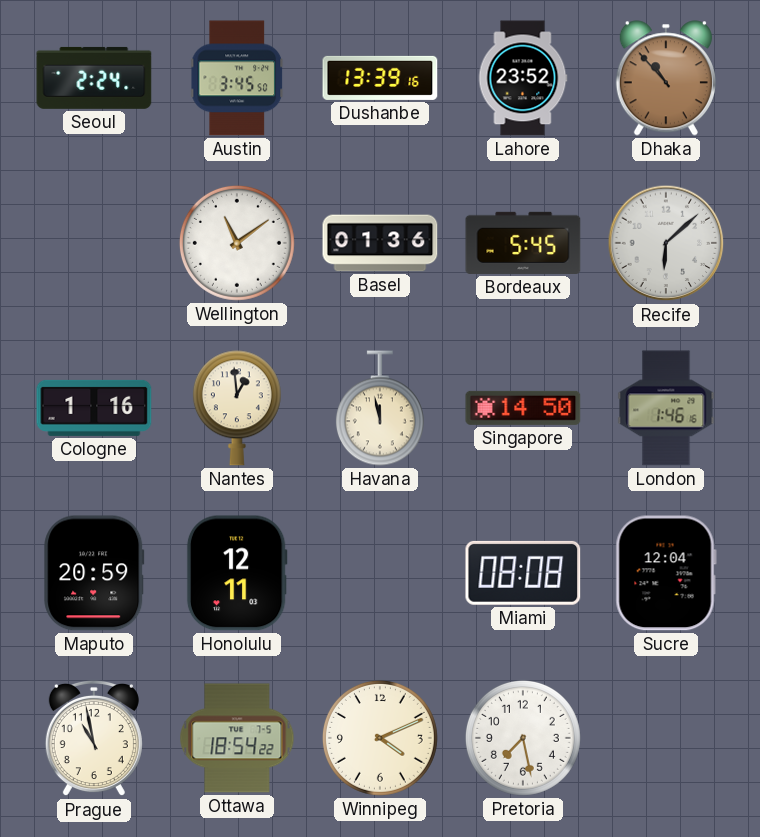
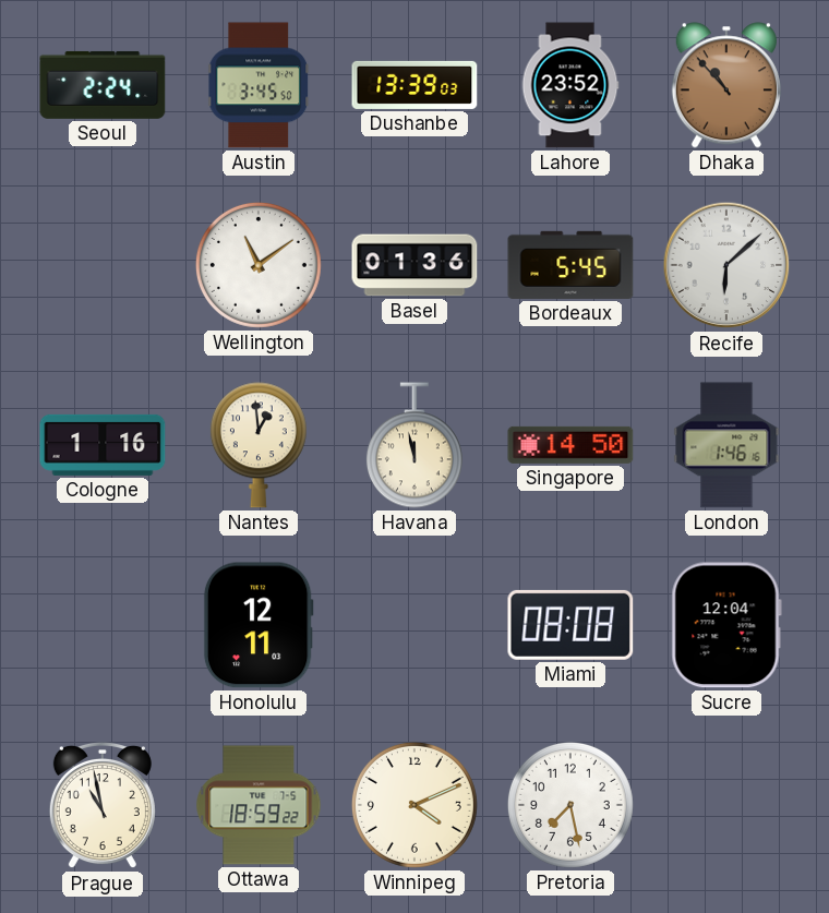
Dushanbe: 13:39:16 -> 13:39:03
Maputo: 20:59 -> none
Ottawa: 18:54 -> 18:59
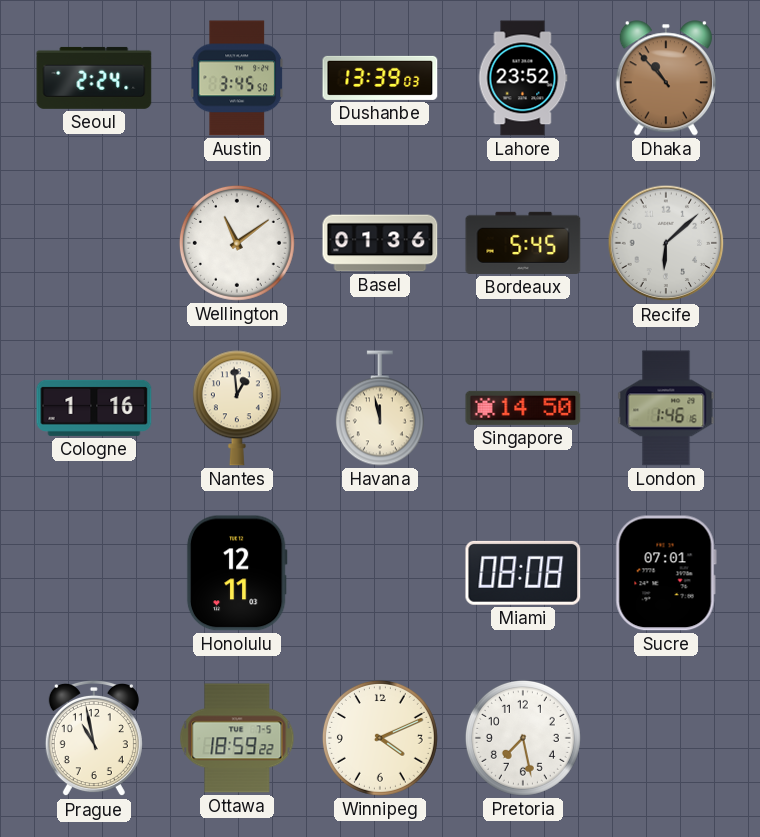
Sucre: 12:04 -> 07:01
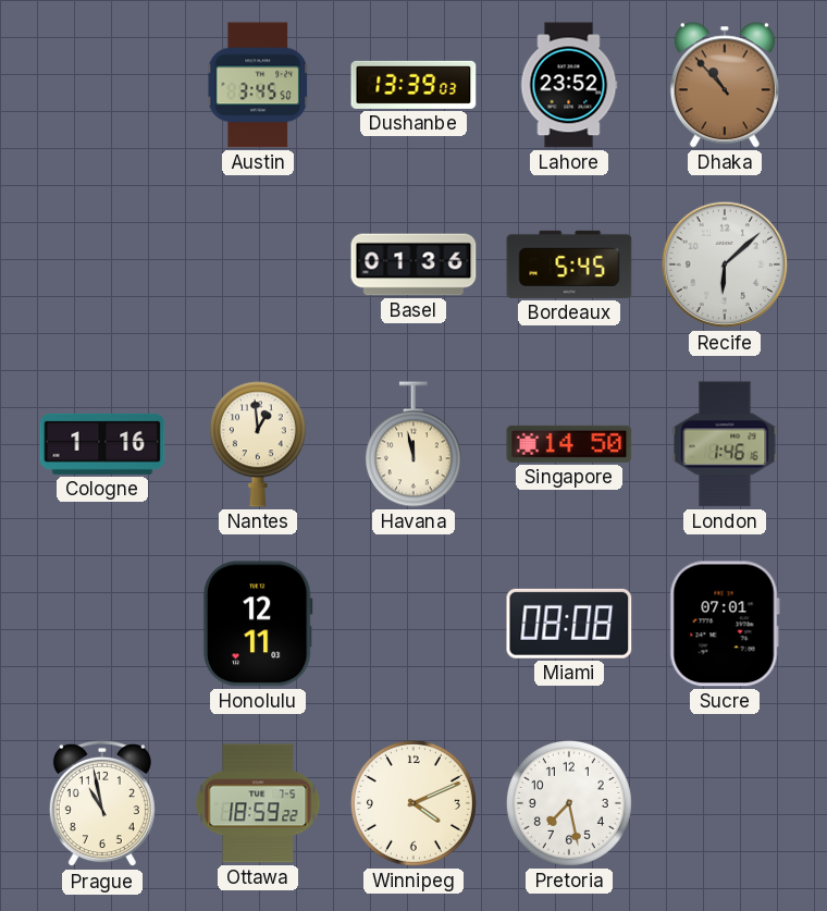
Seoul: 2:24 -> none
Wellington: 11:09 -> none
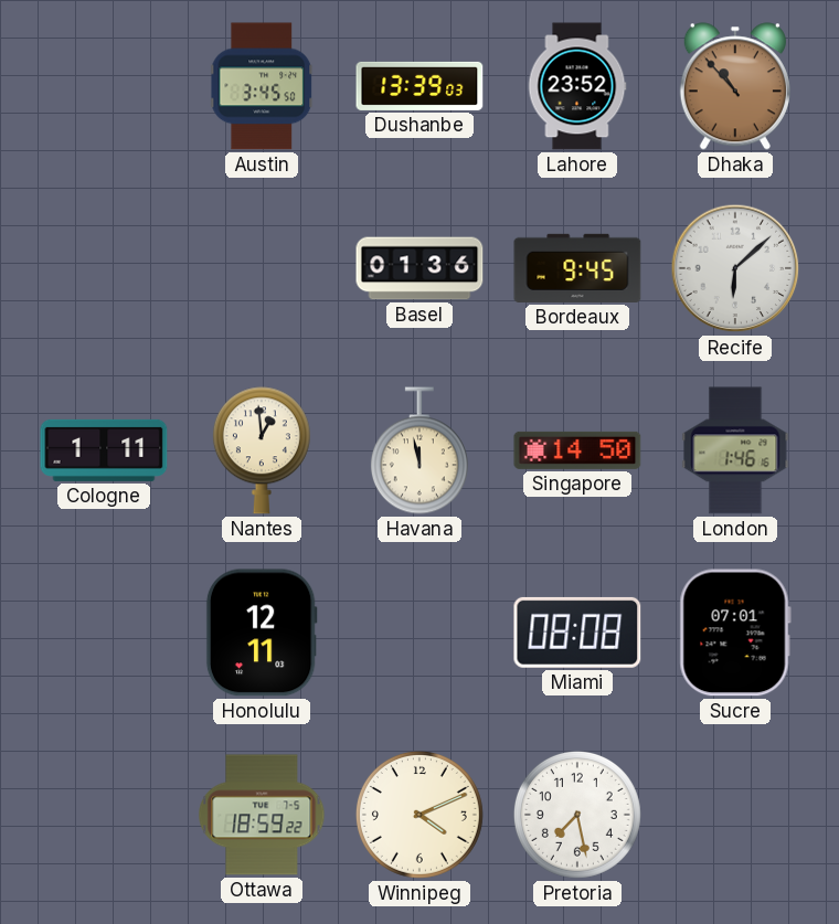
Bordeaux: 5:45 -> 9:45
Cologne: 1:16 -> 1:11
Prague: 10:58 -> none
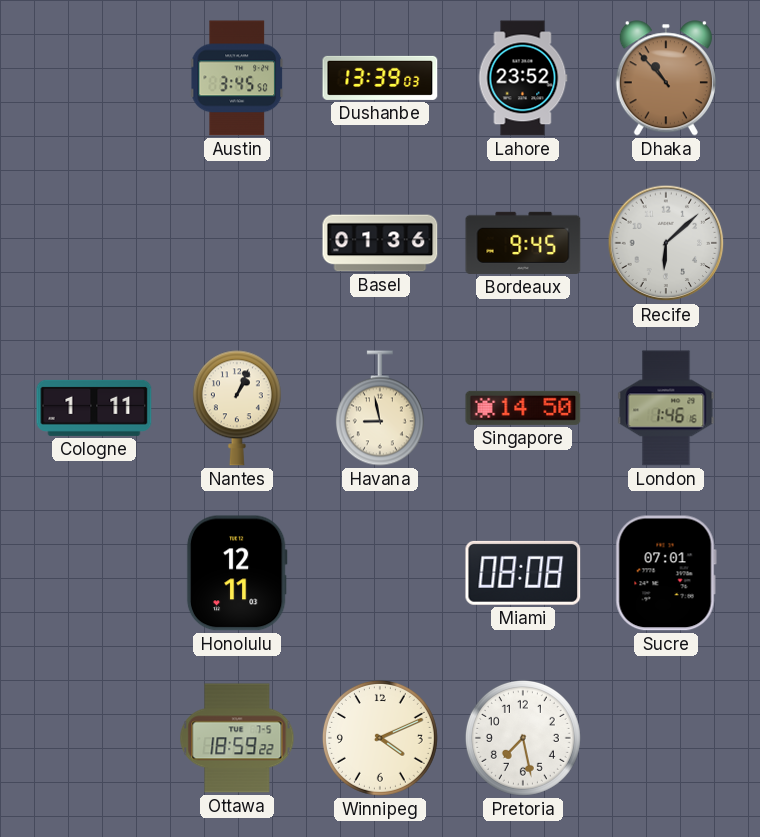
Nantes: 12:59 -> 1:04
Havana: 11:58 -> 8:58
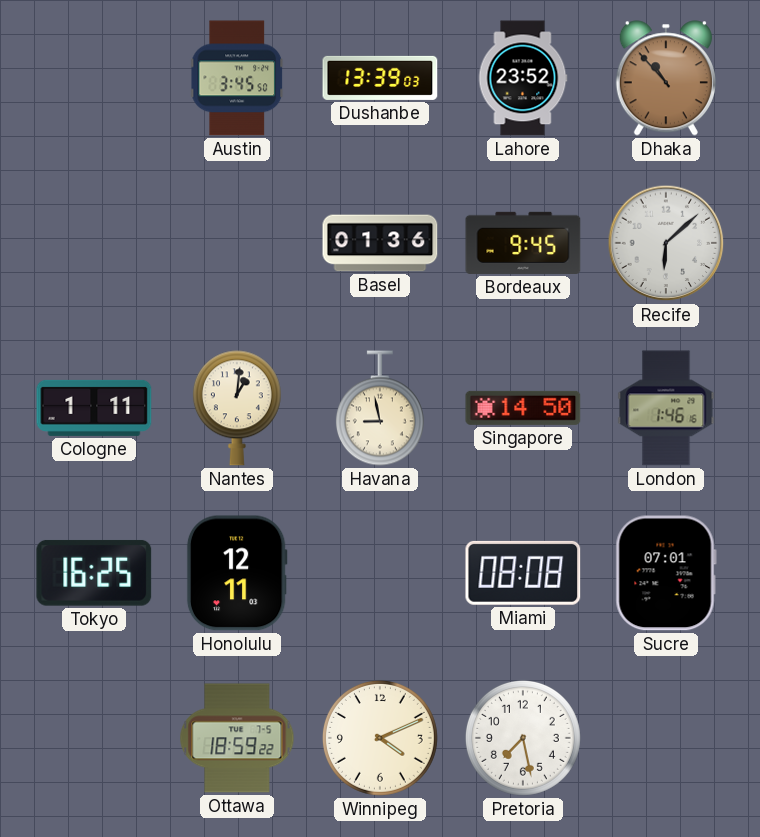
Nantes: 1:04 -> 1:01
Tokyo: none -> 16:25
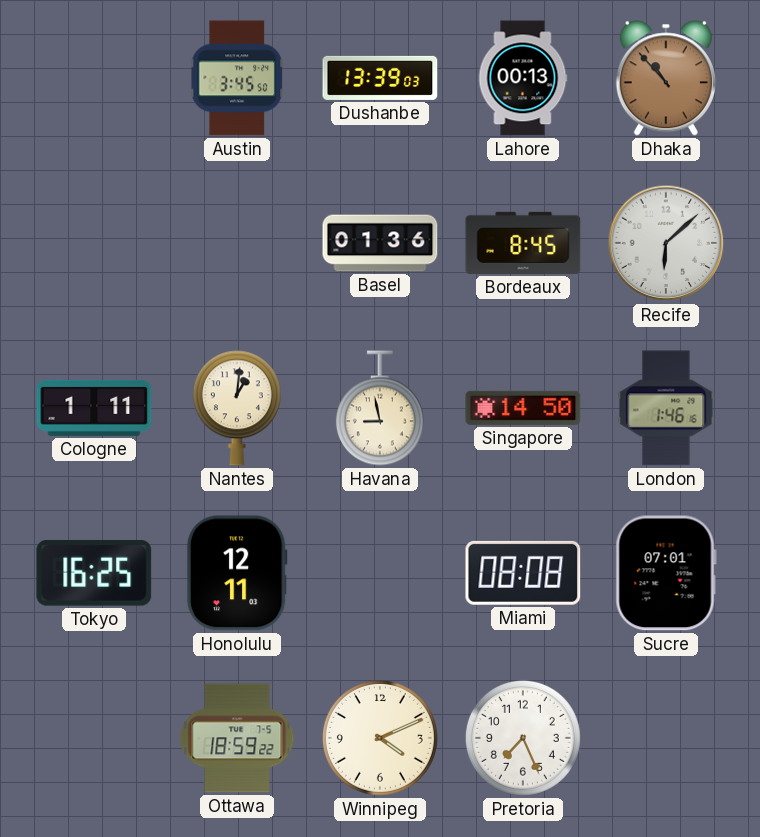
Lahore: 23:52 -> 00:13
Bordeaux: 9:45 -> 8:45
Pretoria: 7:28 -> 7:26
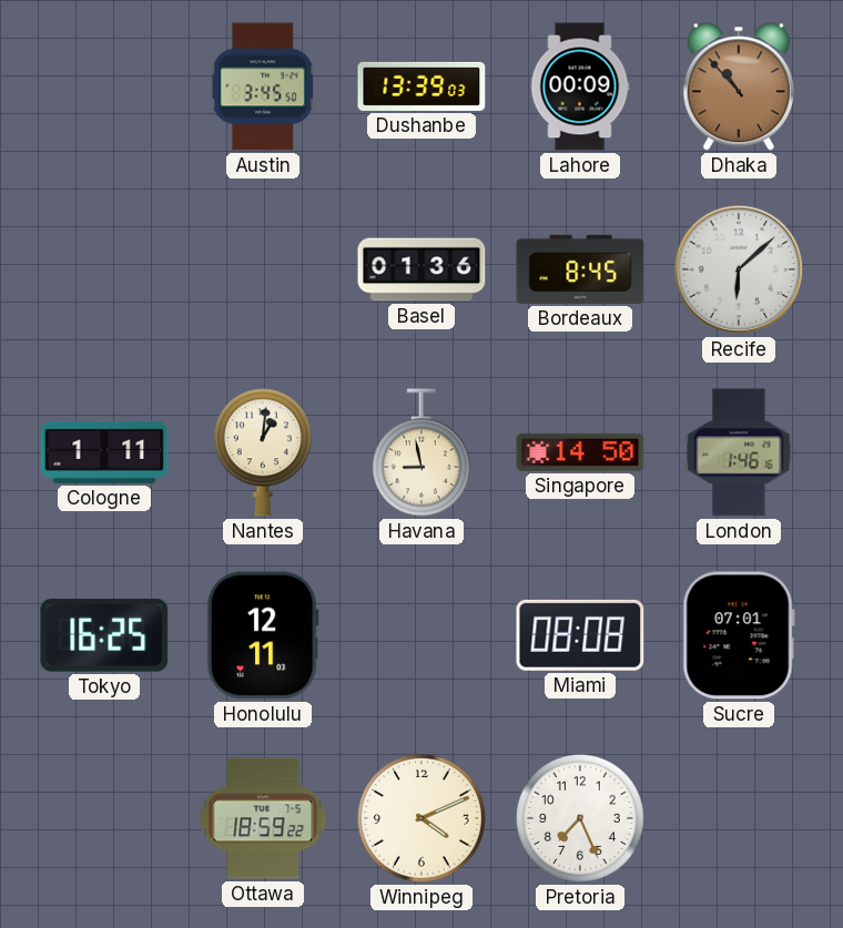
Lahore: 00:13 -> 00:09
